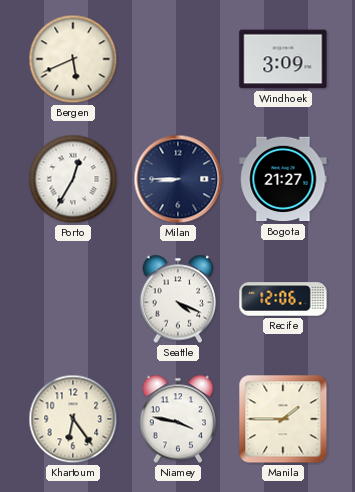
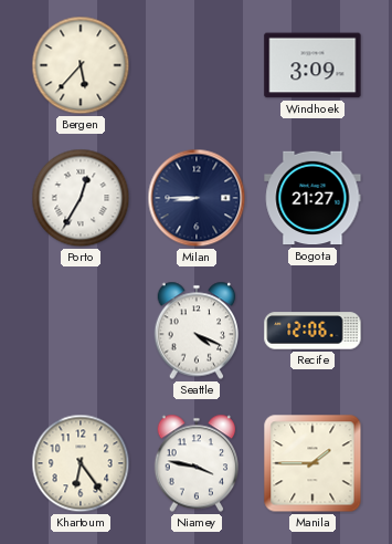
Bergen: 5:41 -> 5:37
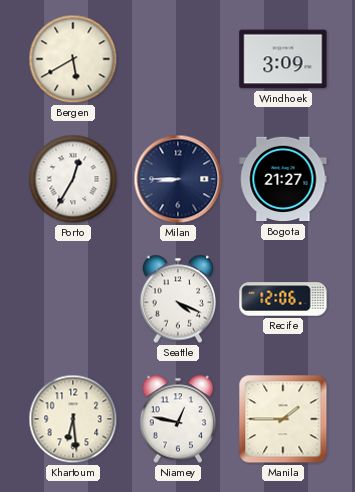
Bergen: 5:37 -> 5:40
Khartoum: 6:24 -> 6:29
Niamey: 3:47 -> 12:47
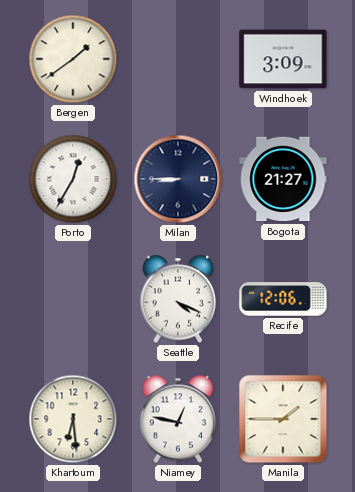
Bergen: 5:40 -> 1:39
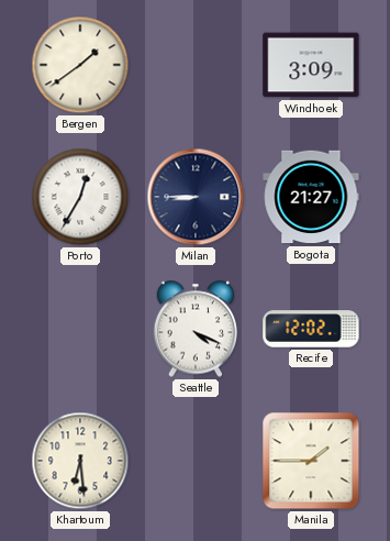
Recife: 12:06 -> 12:02
Niamey: 12:47 -> none
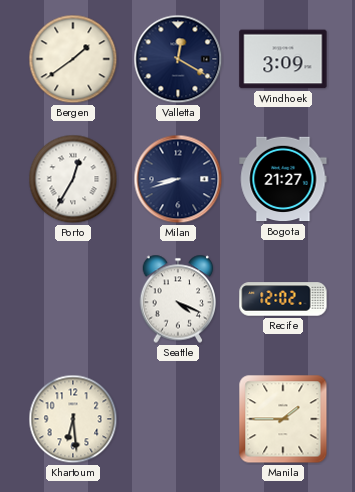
Valletta: none -> 12:20
Milan: 8:45 -> 8:42
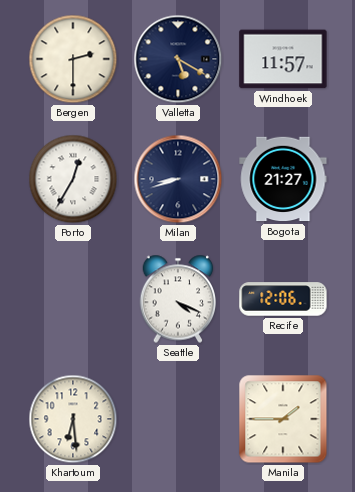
Bergen: 1:39 -> 2:30
Valletta: 12:20 -> 5:20
Windhoek: 3:09 -> 11:57
Recife: 12:02 -> 12:06
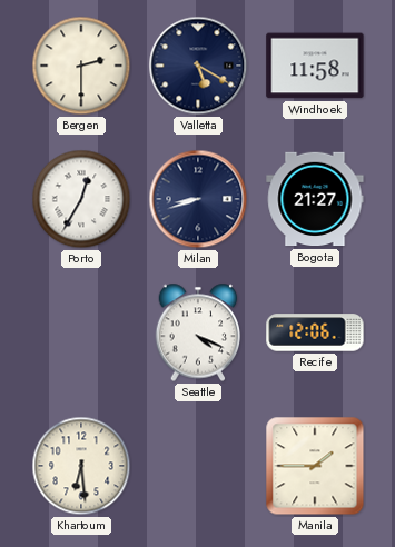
Windhoek: 11:57 -> 11:58
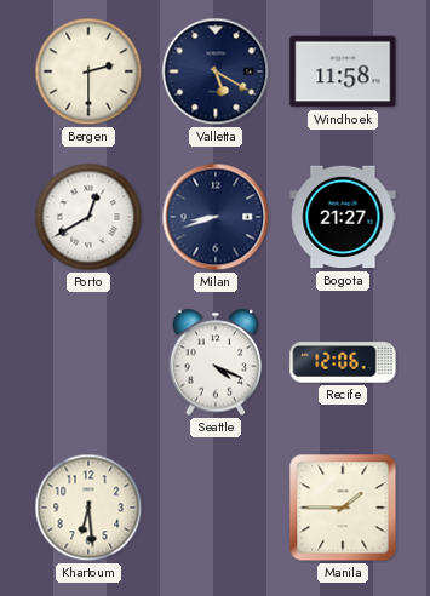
Porto: 12:35 -> 12:40
